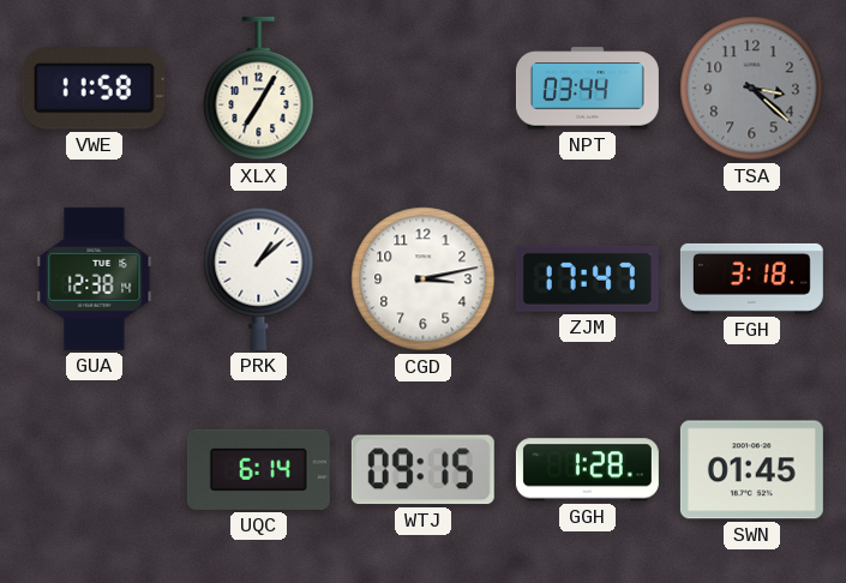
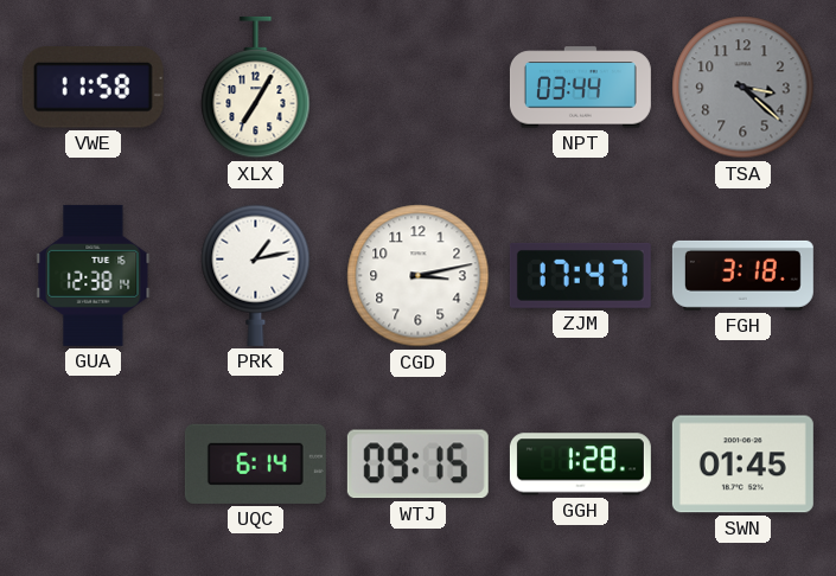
PRK: 1:08 -> 1:13
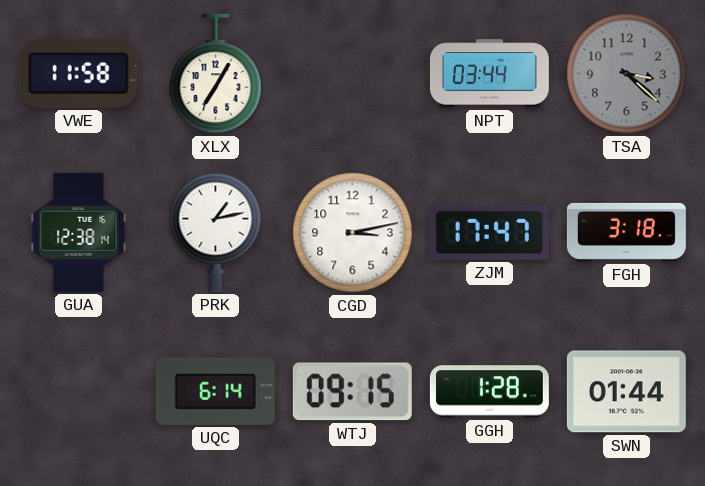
SWN: 01:45 -> 01:44
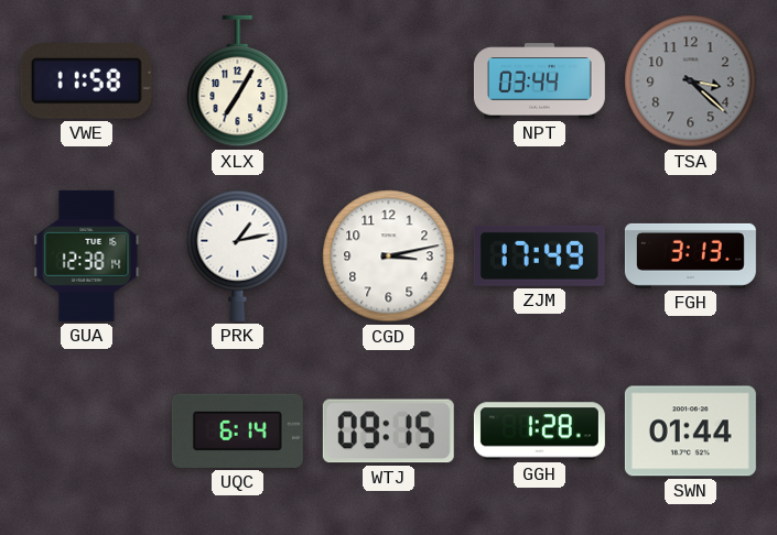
ZJM: 17:47 -> 17:49
FGH: 3:18 -> 3:13
